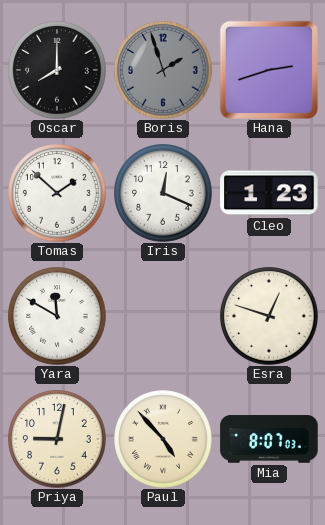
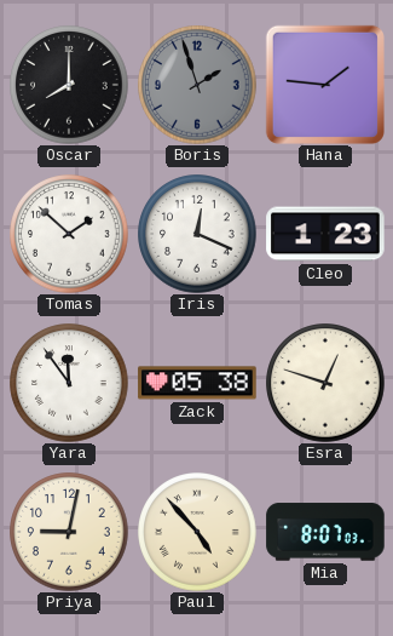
Hana: 2:42 -> 1:46
Yara: 11:50 -> 11:54
Zack: none -> 05:38
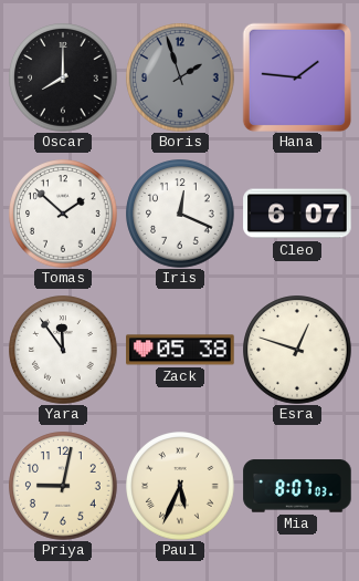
Cleo: 1:23 -> 6:07
Paul: 4:53 -> 5:34
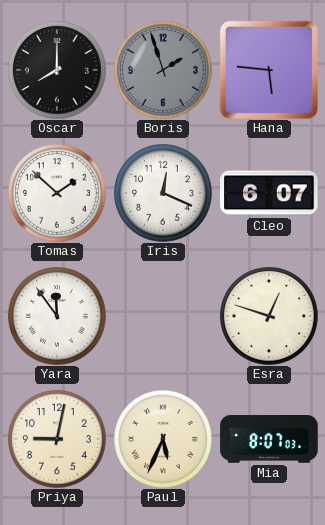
Hana: 1:46 -> 5:46
Zack: 05:38 -> none
